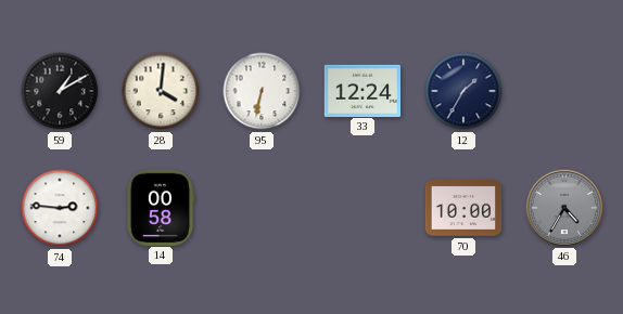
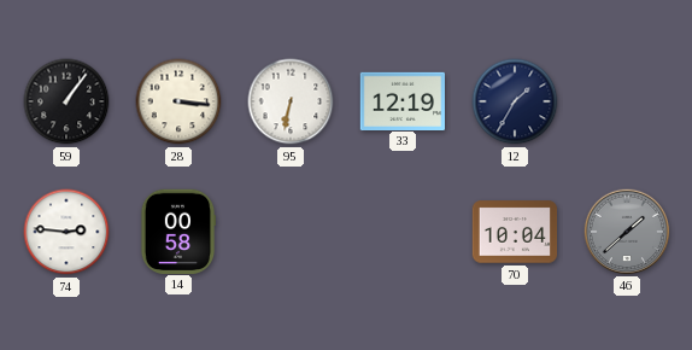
59: 1:10 -> 1:06
28: 4:01 -> 3:16
33: 12:24 -> 12:19
70: 10:00 -> 10:04
46: 4:35 -> 1:38
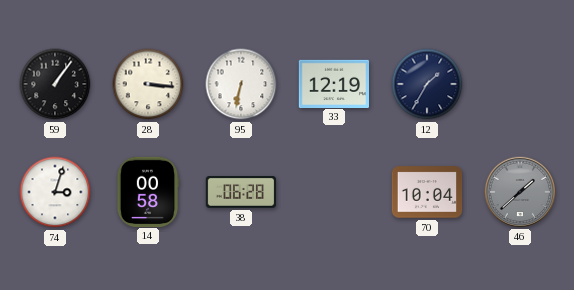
74: 2:46 -> 3:03
38: none -> 06:28
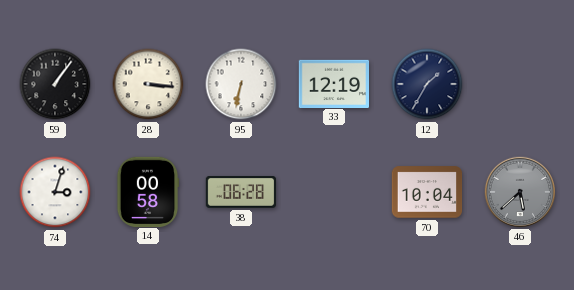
46: 1:38 -> 5:38
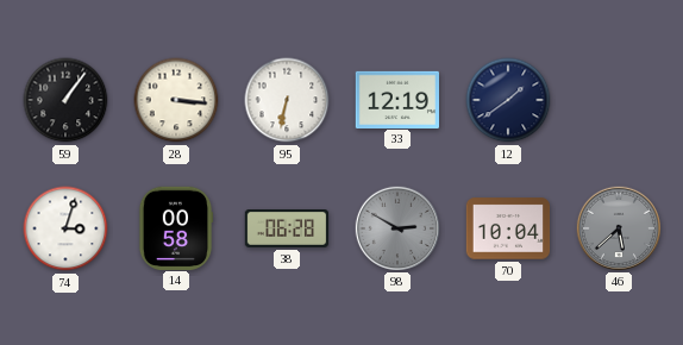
12: 1:35 -> 1:39
98: none -> 2:50
